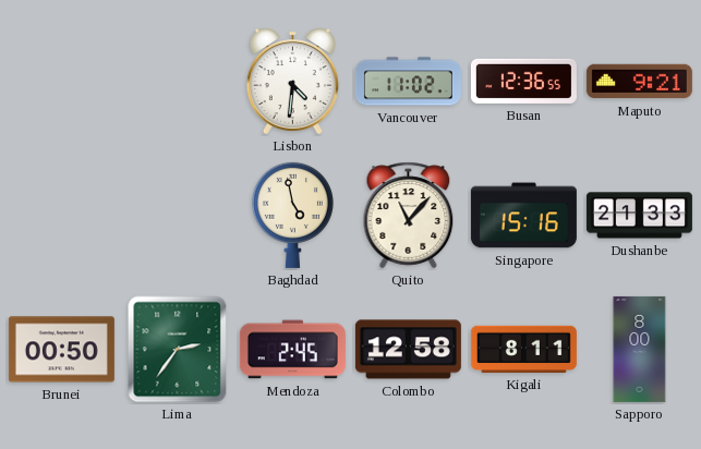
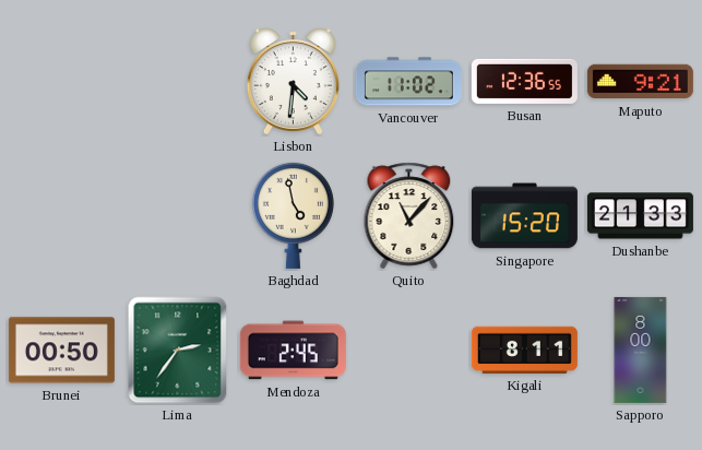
Singapore: 15:16 -> 15:20
Colombo: 12:58 -> none
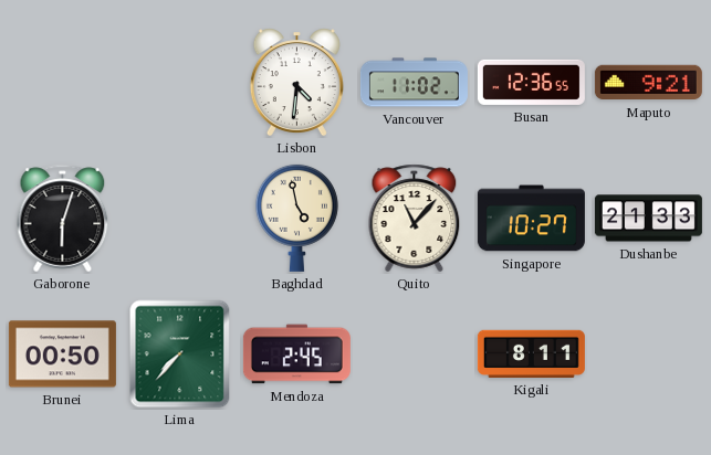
Gaborone: none -> 6:03
Singapore: 15:20 -> 10:27
Lima: 2:36 -> 7:37
Sapporo: 8:00 -> none
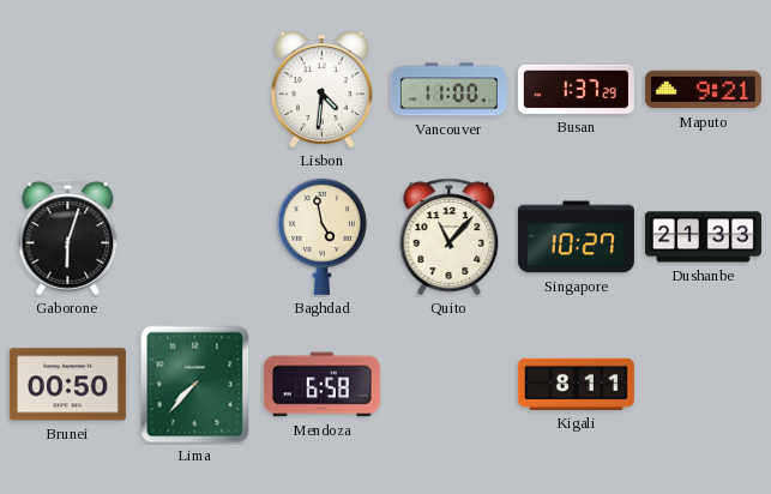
Vancouver: 11:02 -> 11:00
Busan: 12:36 -> 1:37
Mendoza: 2:45 -> 6:58
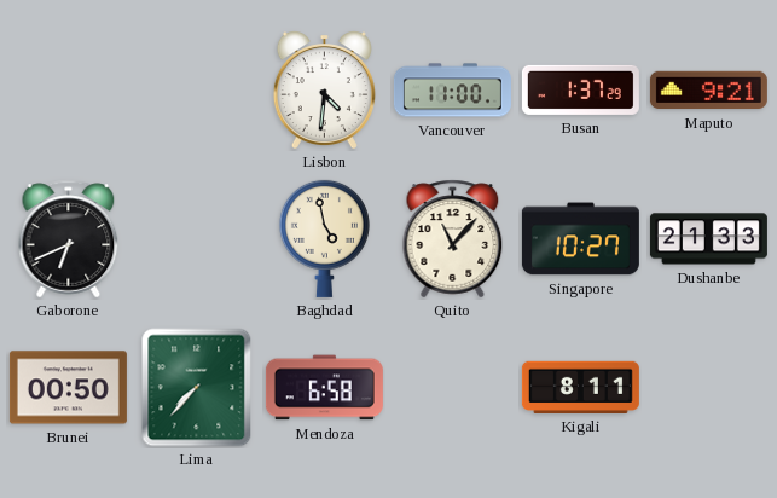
Gaborone: 6:03 -> 6:41
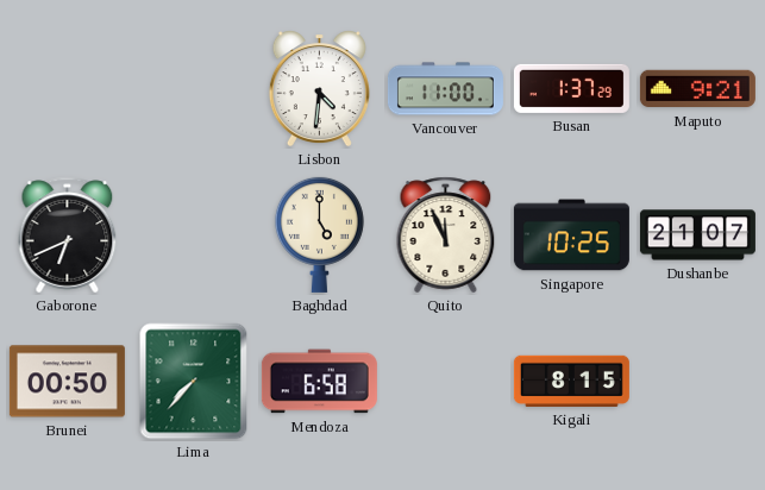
Baghdad: 4:58 -> 5:00
Quito: 11:07 -> 11:56
Singapore: 10:27 -> 10:25
Dushanbe: 21:33 -> 21:07
Kigali: 8:11 -> 8:15
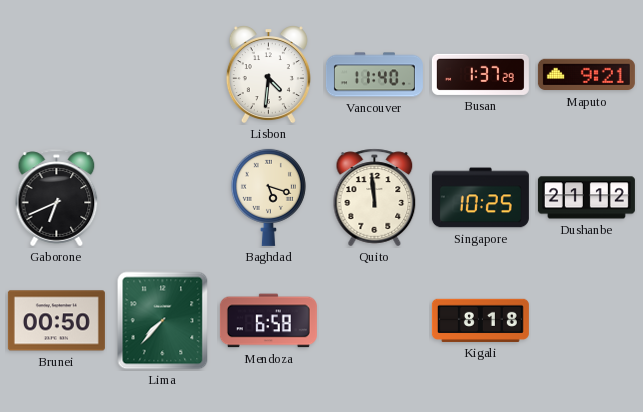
Vancouver: 11:00 -> 11:40
Baghdad: 5:00 -> 5:18
Quito: 11:56 -> 11:59
Dushanbe: 21:07 -> 21:12
Kigali: 8:15 -> 8:18
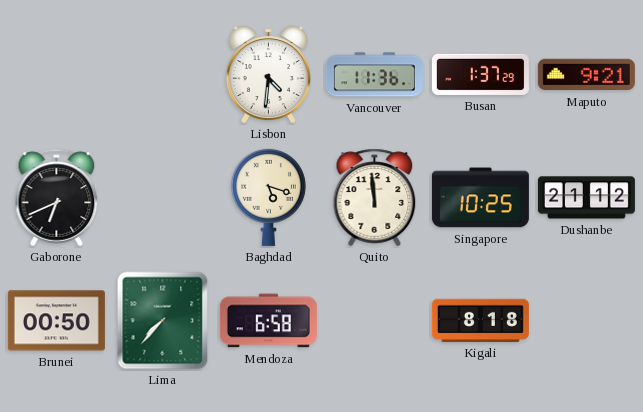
Vancouver: 11:40 -> 11:36
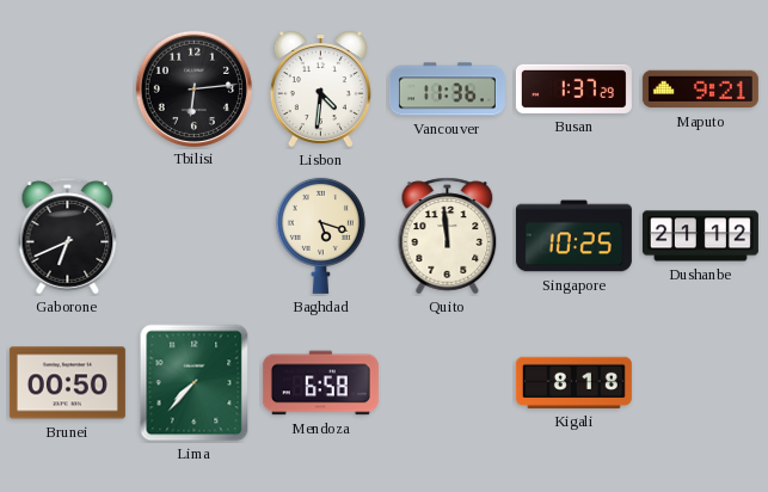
Tbilisi: none -> 6:14
